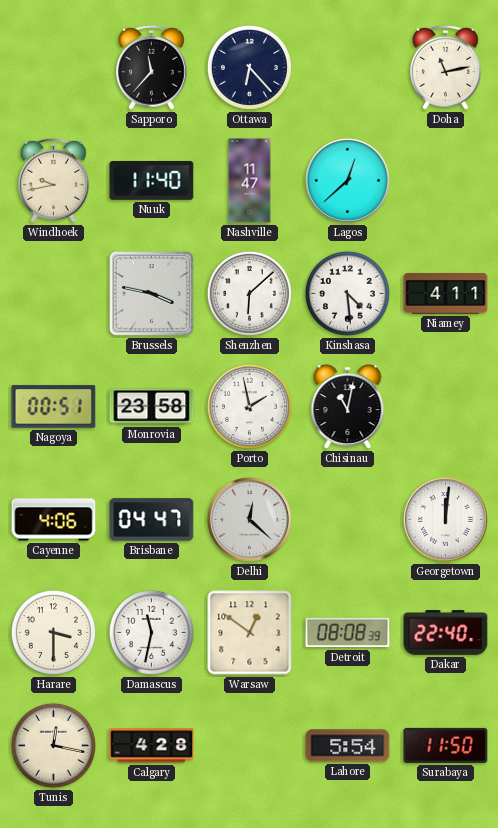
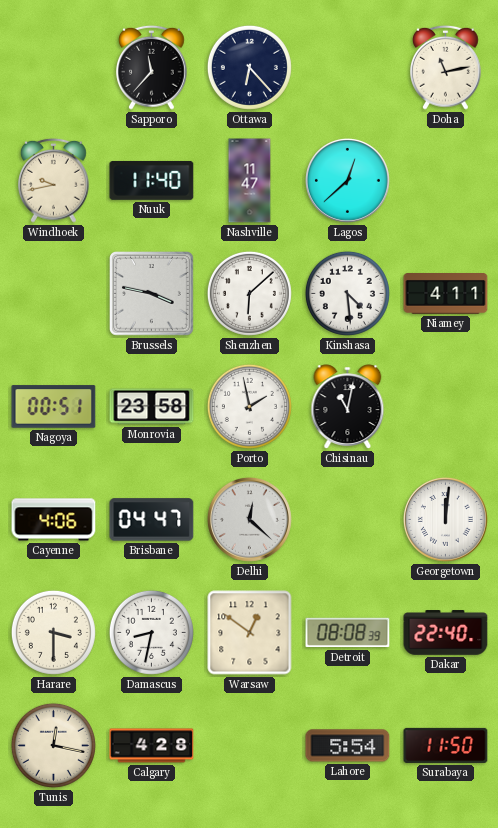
Damascus: 11:32 -> 8:32
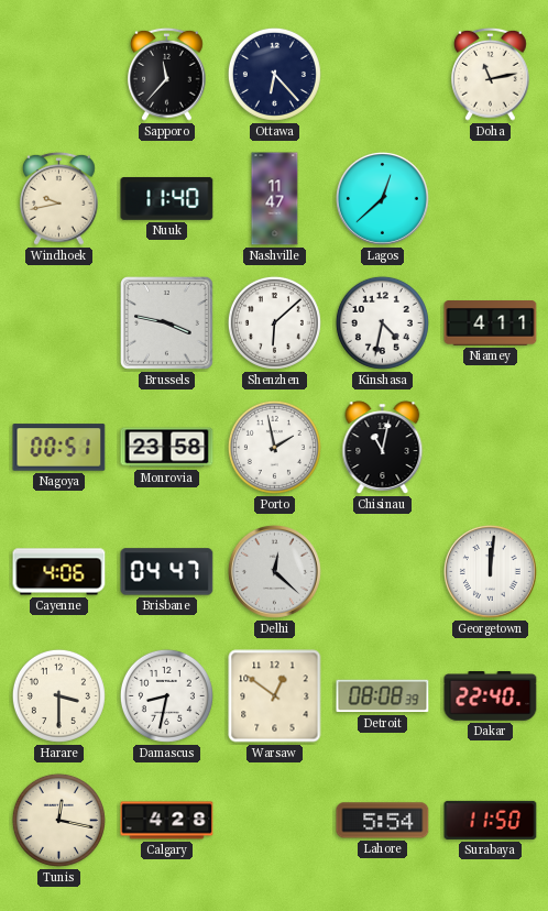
Kinshasa: 4:29 -> 4:32
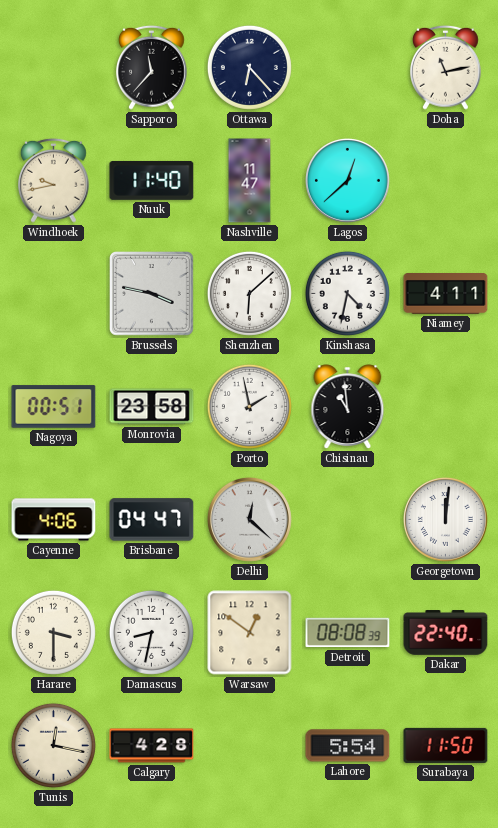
Chisinau: 11:02 -> 10:59
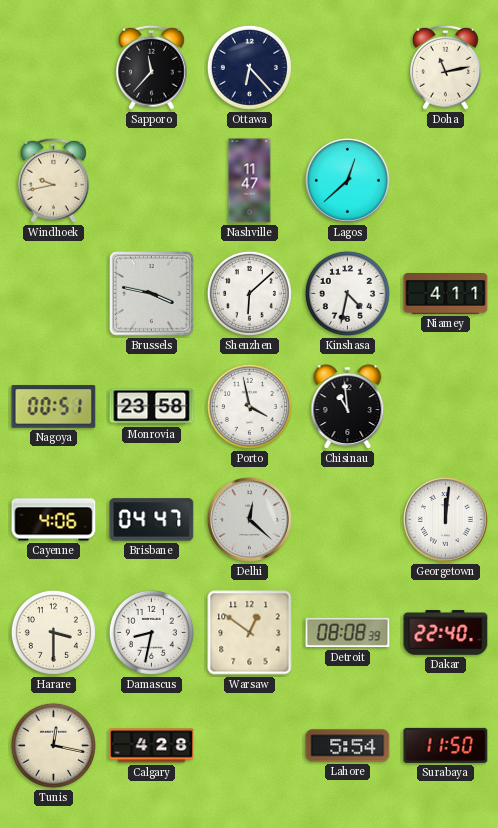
Nuuk: 11:40 -> none
Porto: 1:58 -> 3:58
